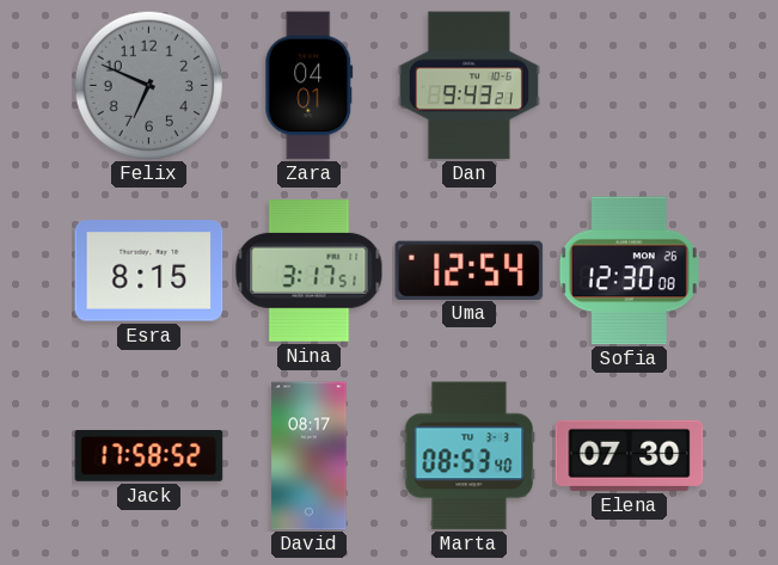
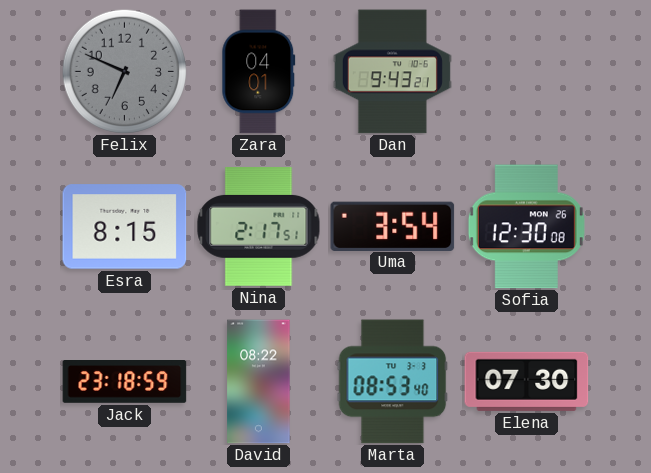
Nina: 3:17 -> 2:17
Uma: 12:54 -> 3:54
Jack: 17:58 -> 23:18
David: 08:17 -> 08:22
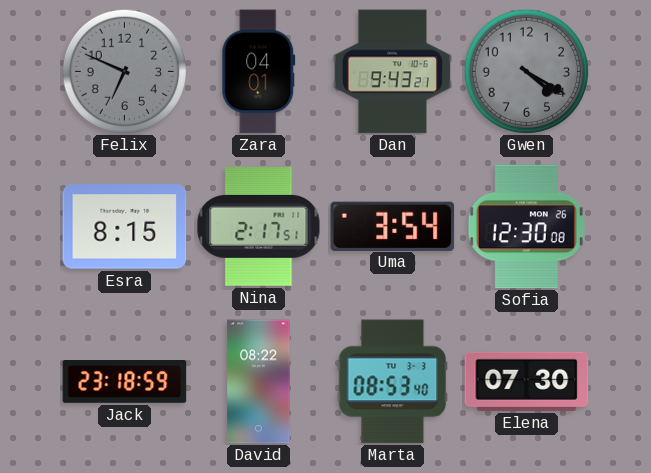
Gwen: none -> 4:20
